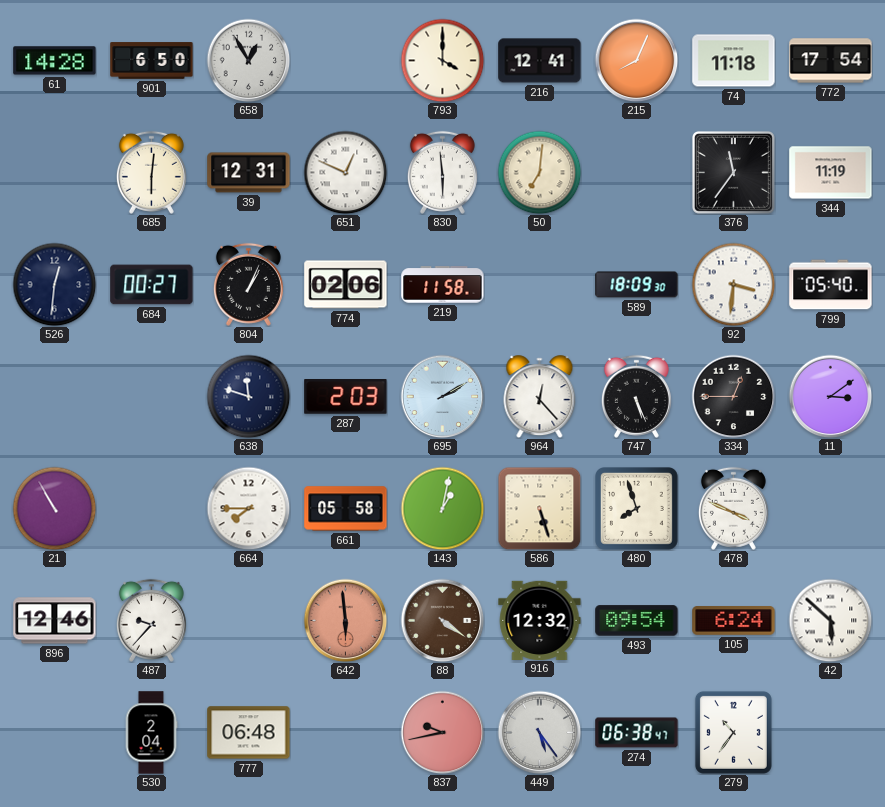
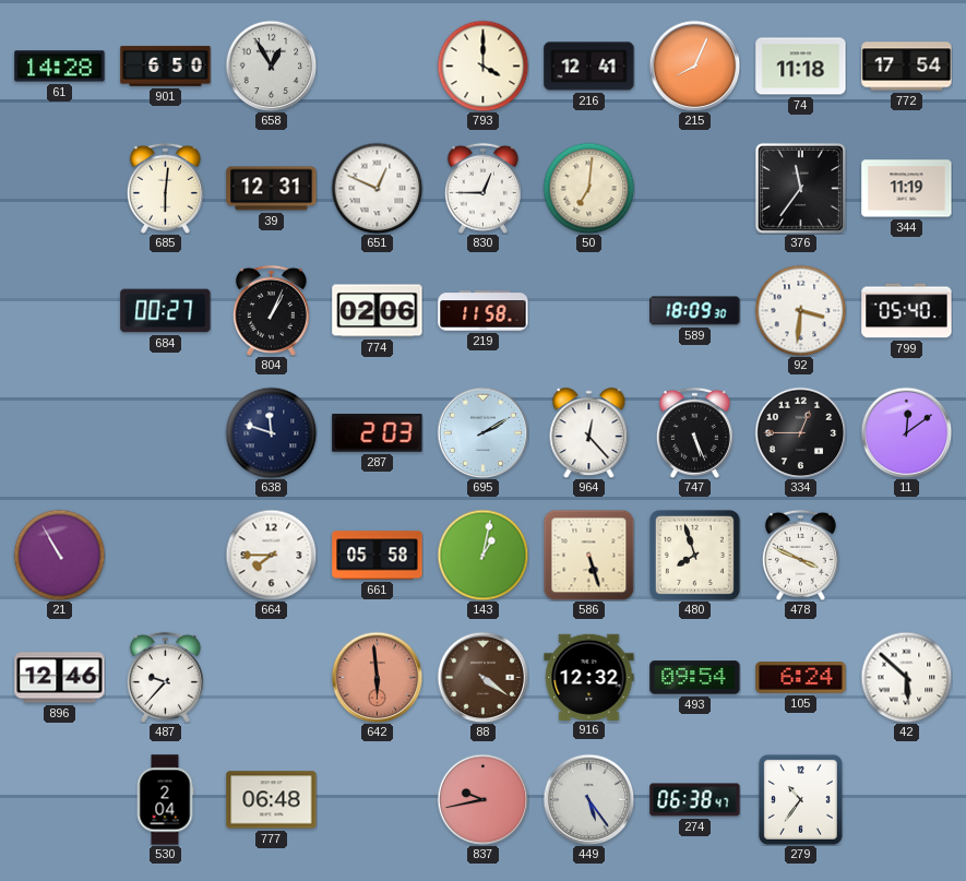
830: 5:59 -> 12:45
526: 12:31 -> none
11: 3:09 -> 12:09
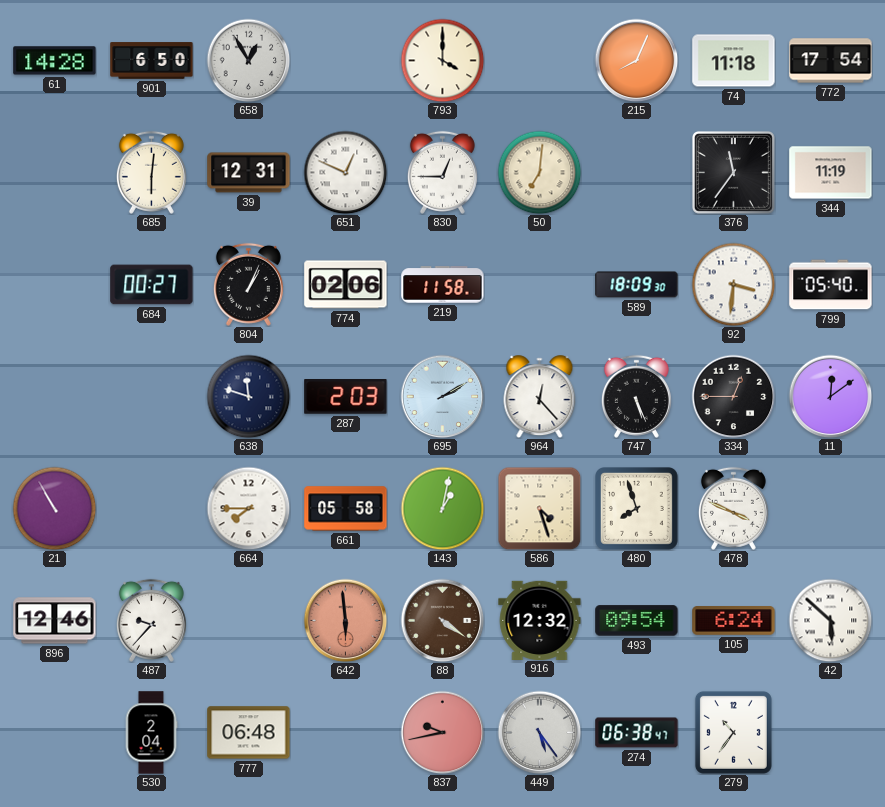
216: 12:41 -> none
586: 5:27 -> 4:27
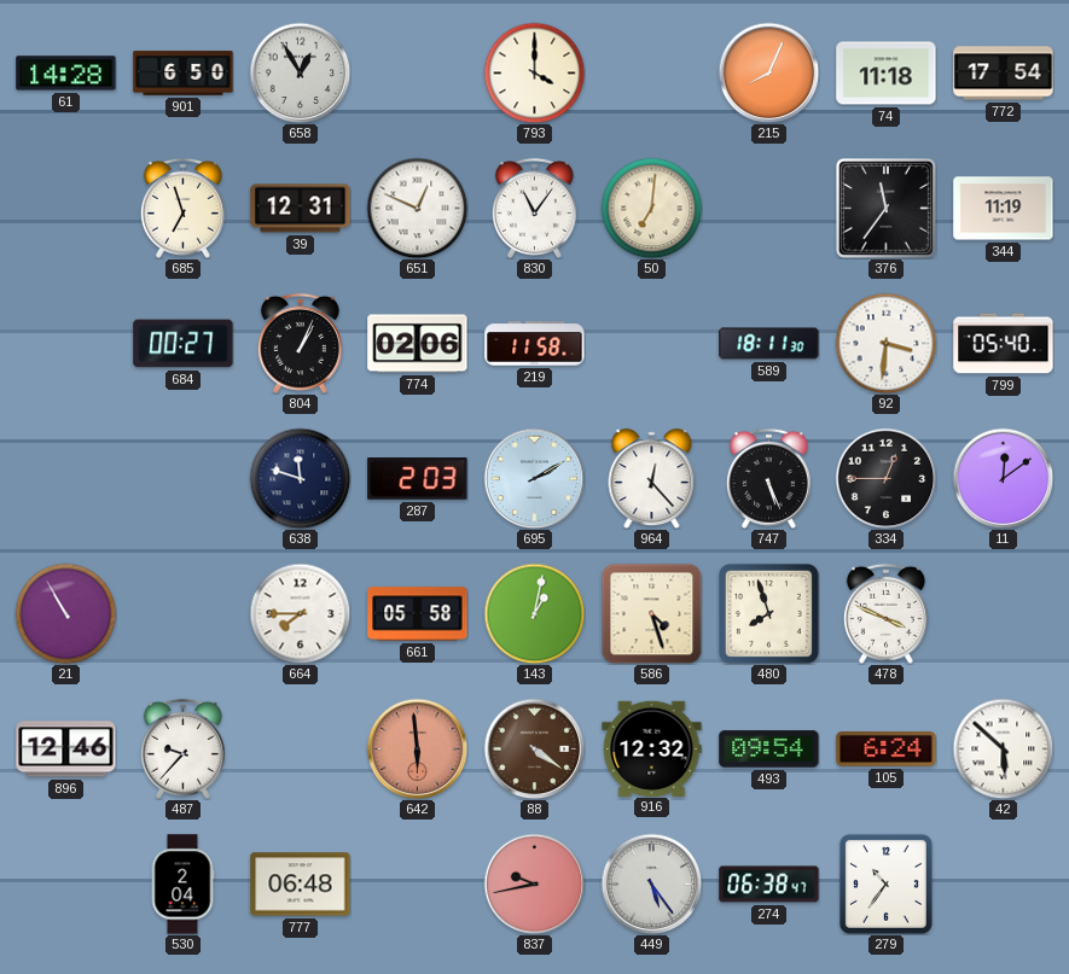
685: 6:01 -> 6:57
830: 12:45 -> 11:06
589: 18:09 -> 18:11
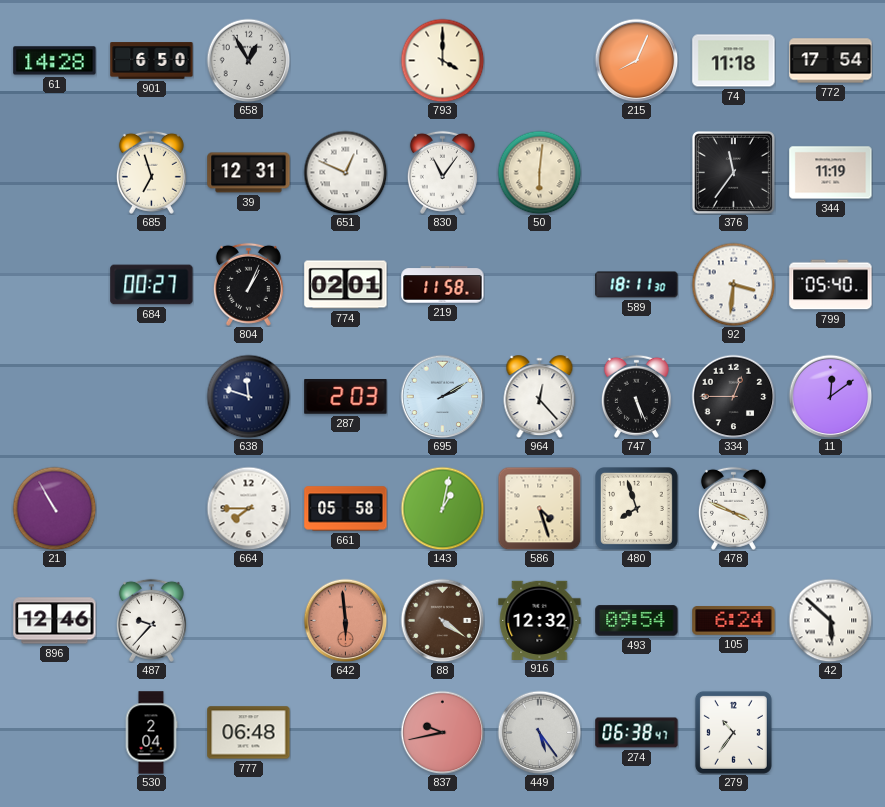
50: 7:01 -> 6:01
774: 02:06 -> 02:01
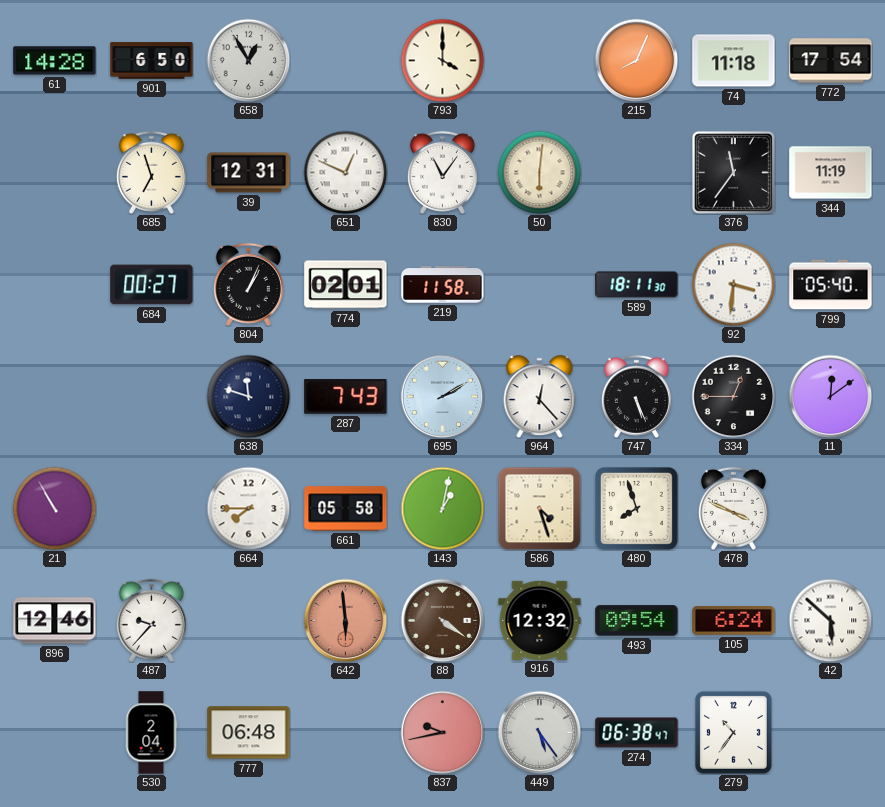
287: 2:03 -> 7:43
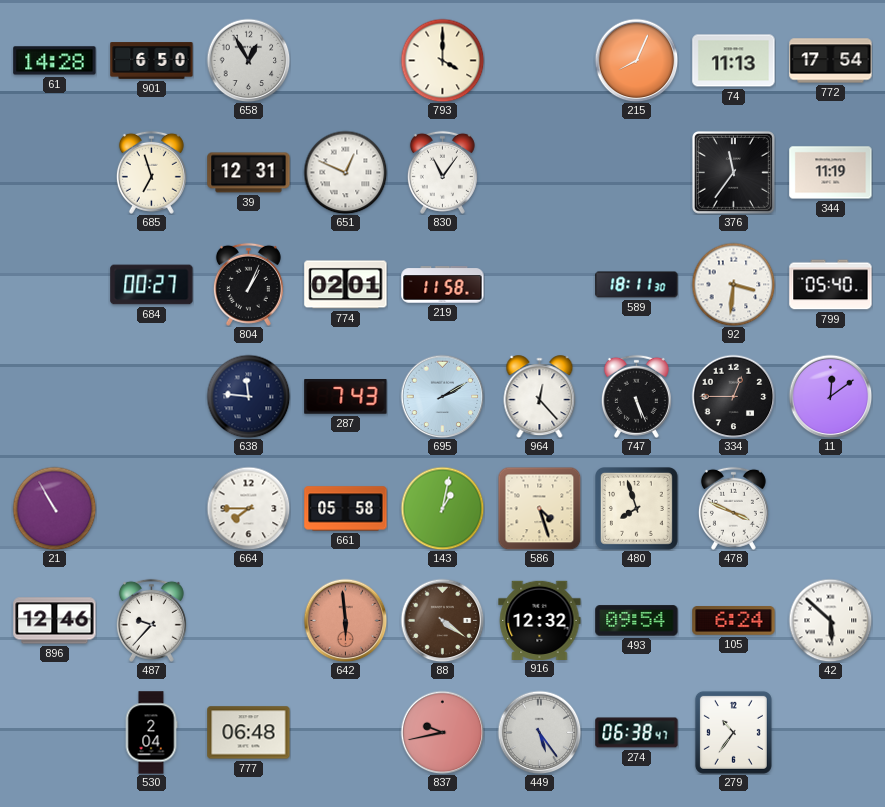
74: 11:18 -> 11:13
50: 6:01 -> none
638: 11:48 -> 11:46
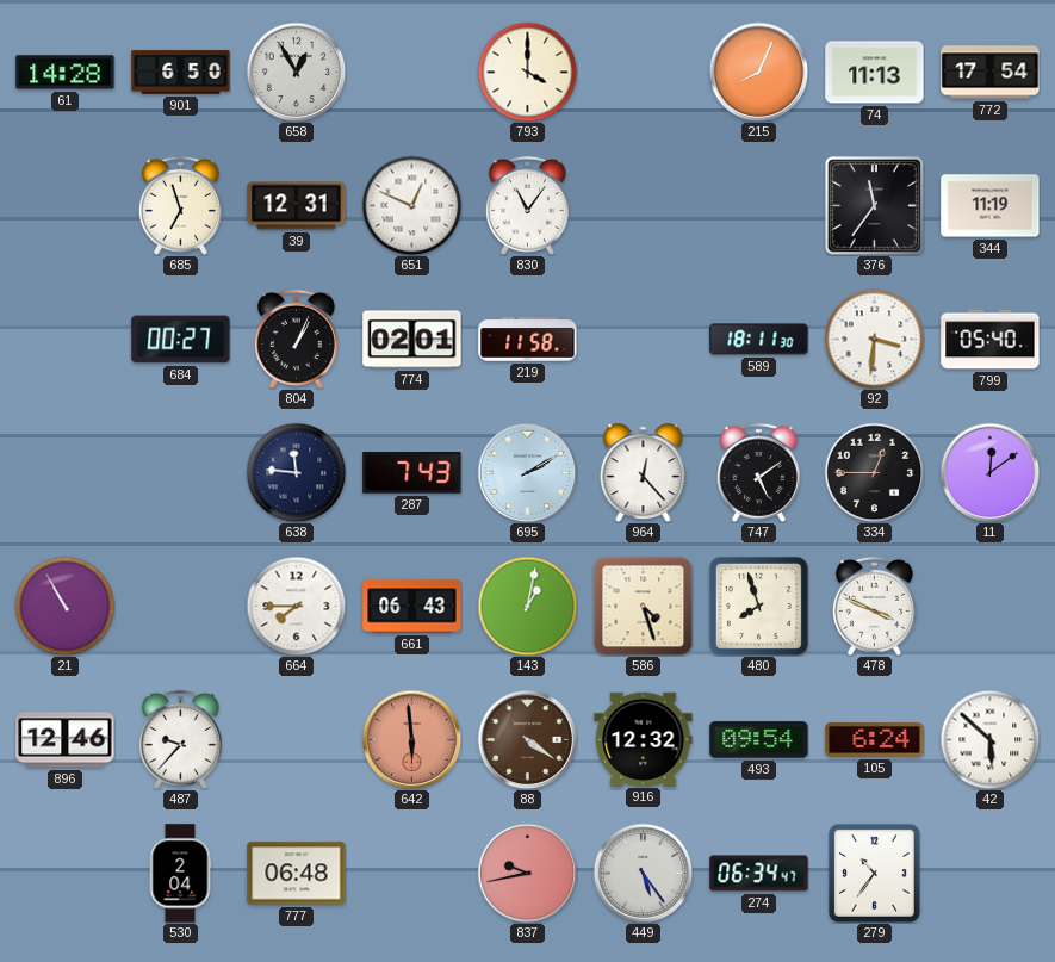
747: 5:26 -> 5:09
661: 05:58 -> 06:43
274: 06:38 -> 06:34
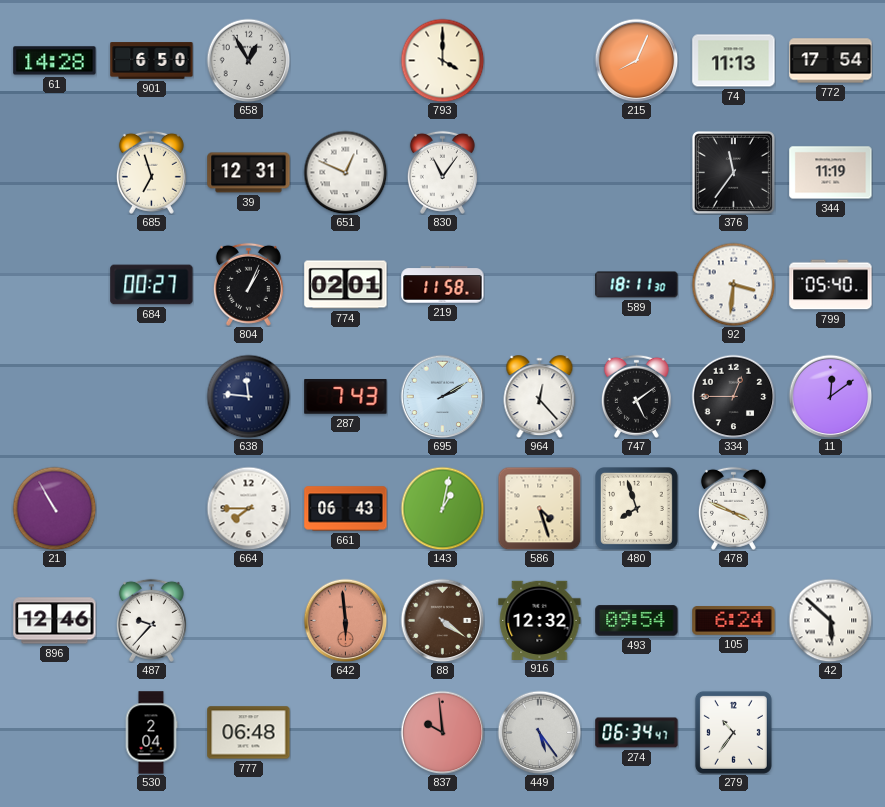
837: 9:43 -> 9:59
